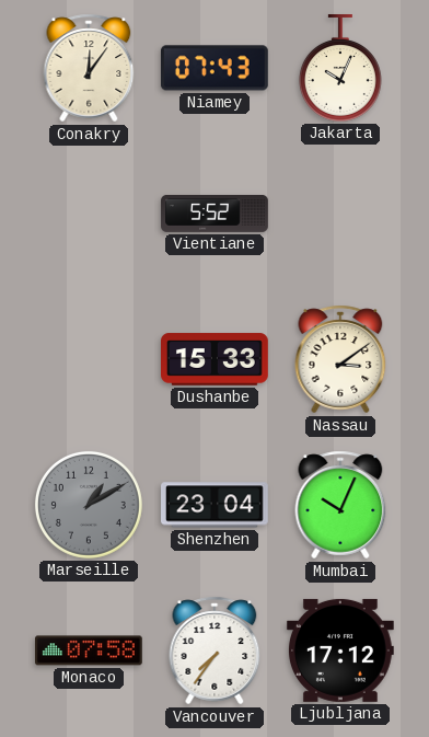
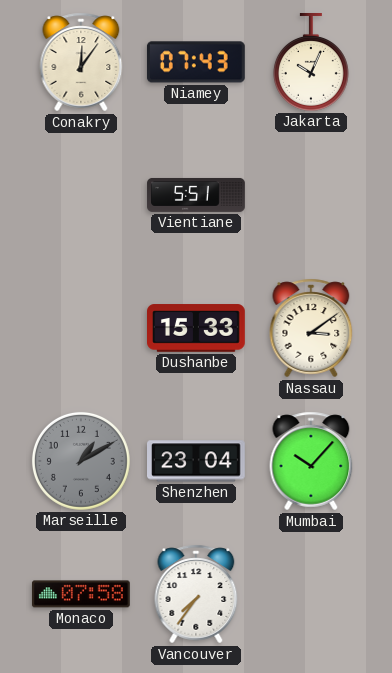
Vientiane: 5:52 -> 5:51
Mumbai: 10:04 -> 10:07
Ljubljana: 17:12 -> none
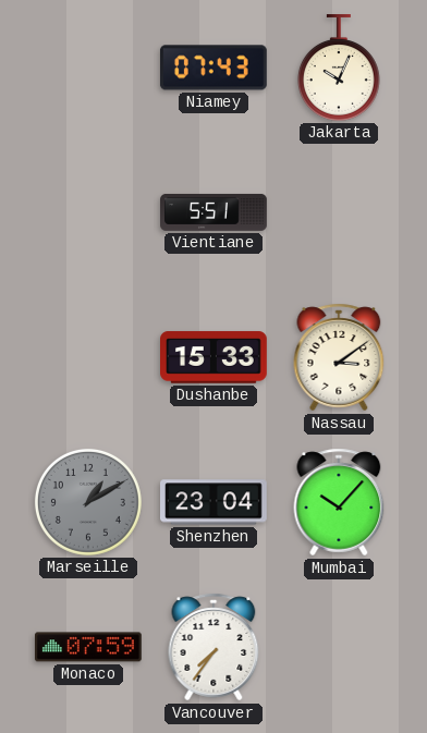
Conakry: 12:06 -> none
Monaco: 07:58 -> 07:59
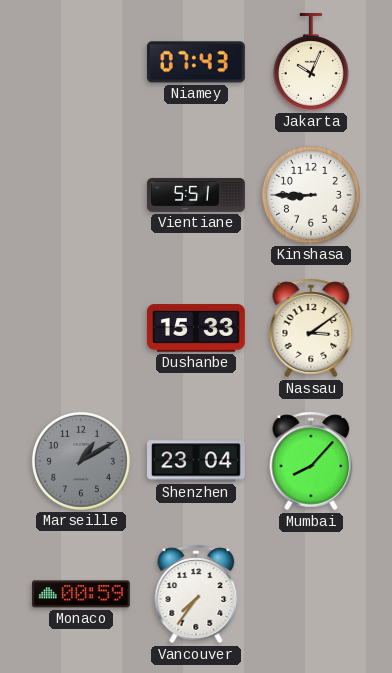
Kinshasa: none -> 8:45
Mumbai: 10:07 -> 8:07
Monaco: 07:59 -> 00:59
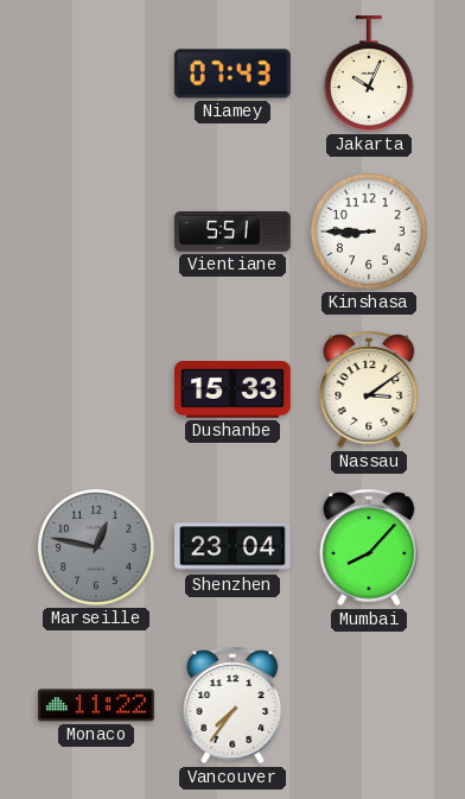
Marseille: 1:10 -> 12:47
Monaco: 00:59 -> 11:22
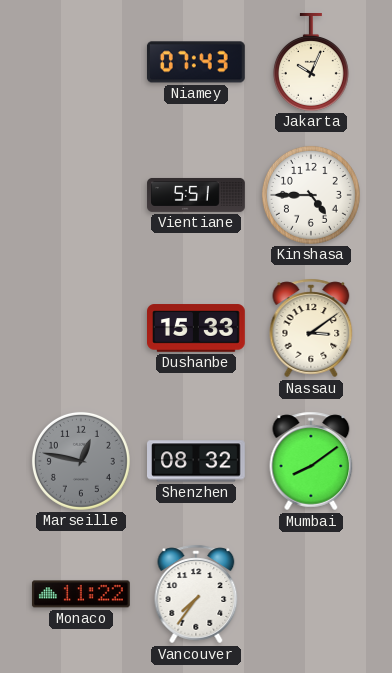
Kinshasa: 8:45 -> 4:45
Shenzhen: 23:04 -> 08:32
Mumbai: 8:07 -> 8:09
